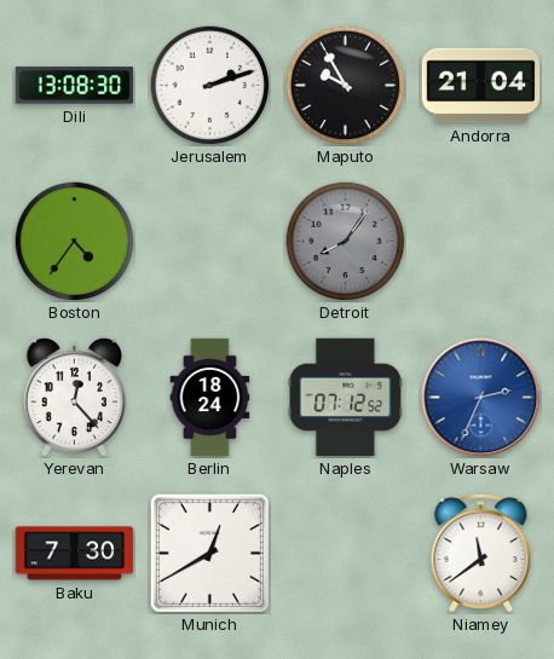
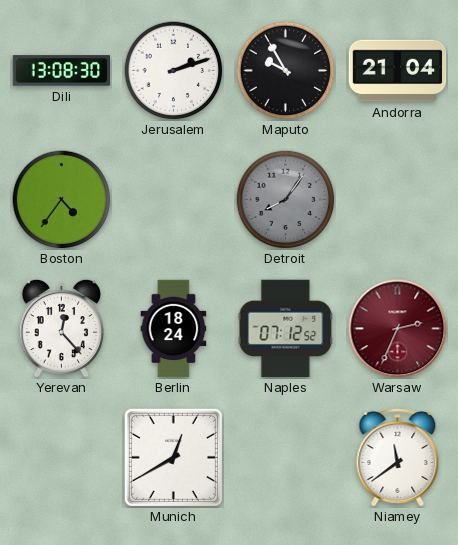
Warsaw dial: blue -> burgundy
Baku: 7:30 -> none
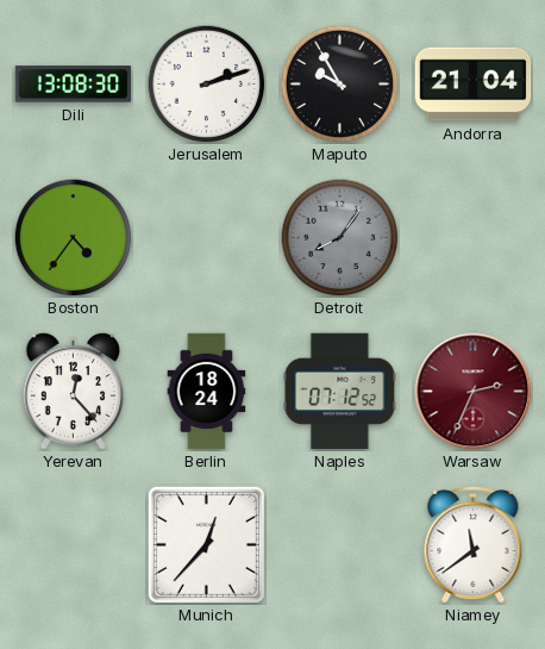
Munich: 12:40 -> 12:37
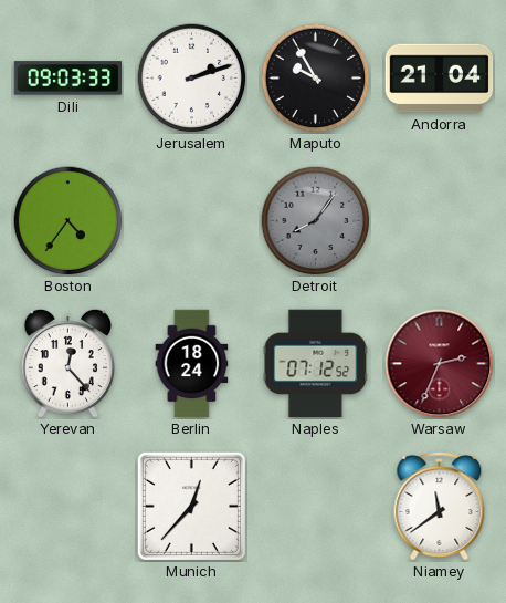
Dili: 13:08 -> 09:03
